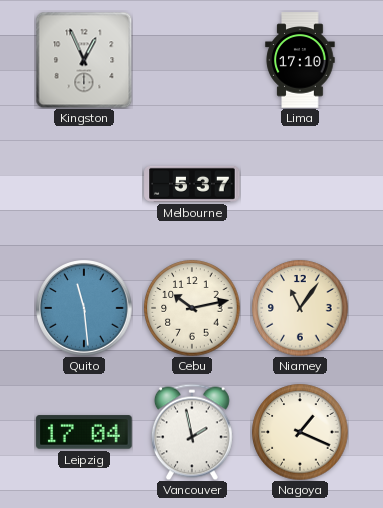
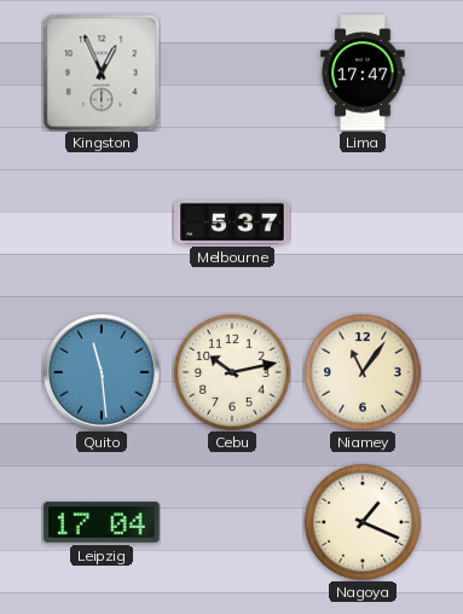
Lima: 17:10 -> 17:47
Vancouver: 1:58 -> none
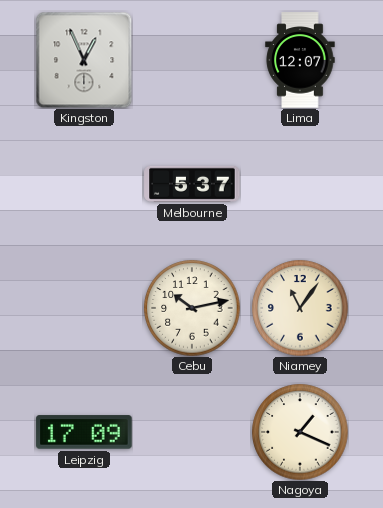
Lima: 17:47 -> 12:07
Quito: 11:29 -> none
Leipzig: 17:04 -> 17:09
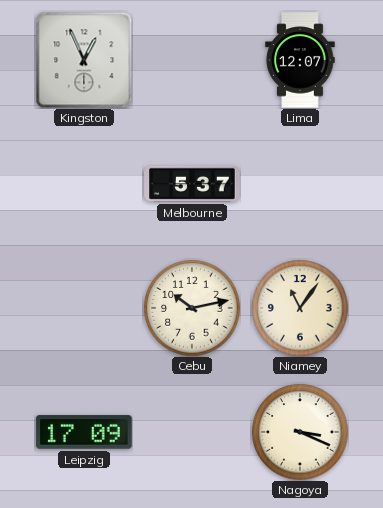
Nagoya: 1:19 -> 3:19
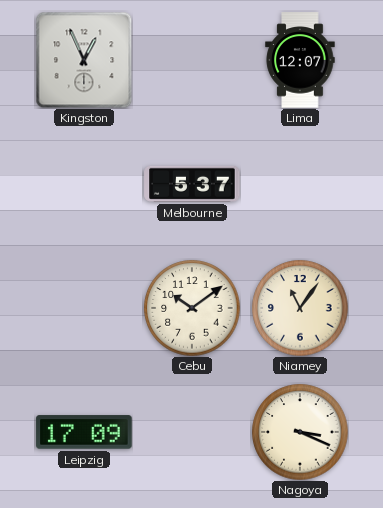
Cebu: 10:13 -> 10:09
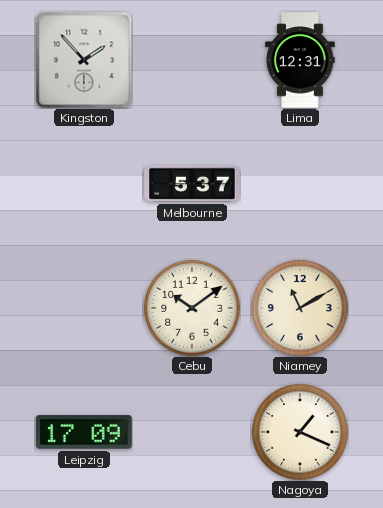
Kingston: 12:56 -> 1:53
Lima: 12:07 -> 12:31
Niamey: 11:06 -> 11:10
Nagoya: 3:19 -> 1:19
